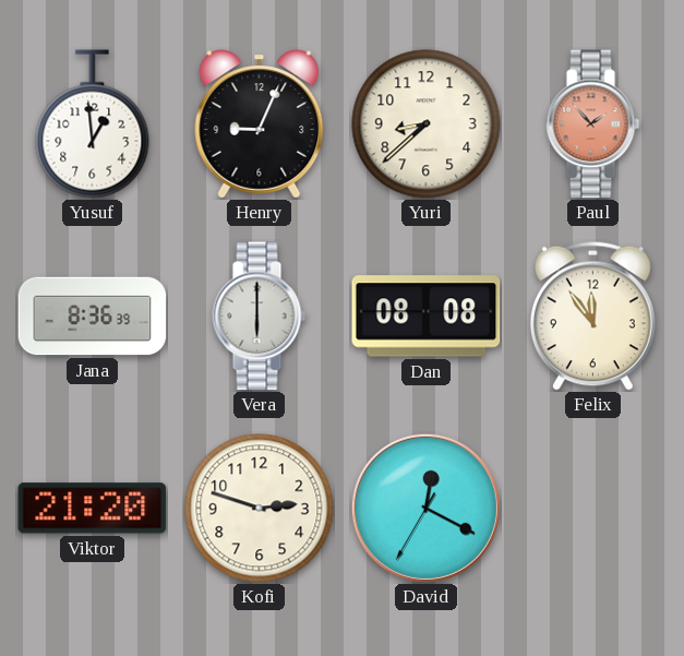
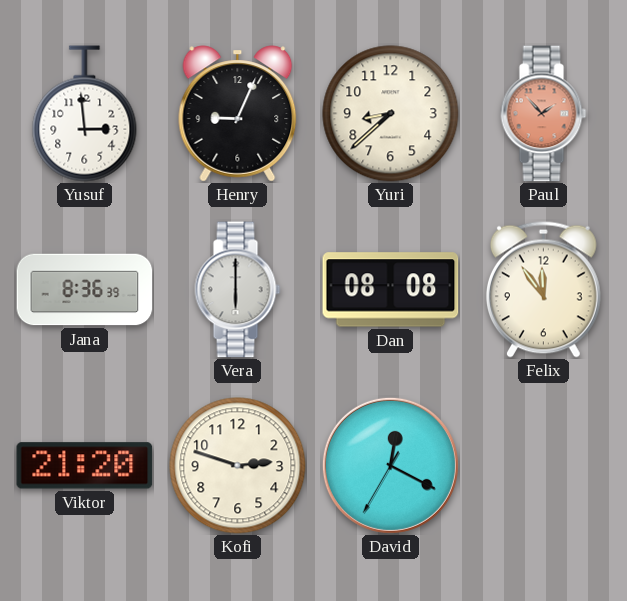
Yusuf: 12:59 -> 2:59
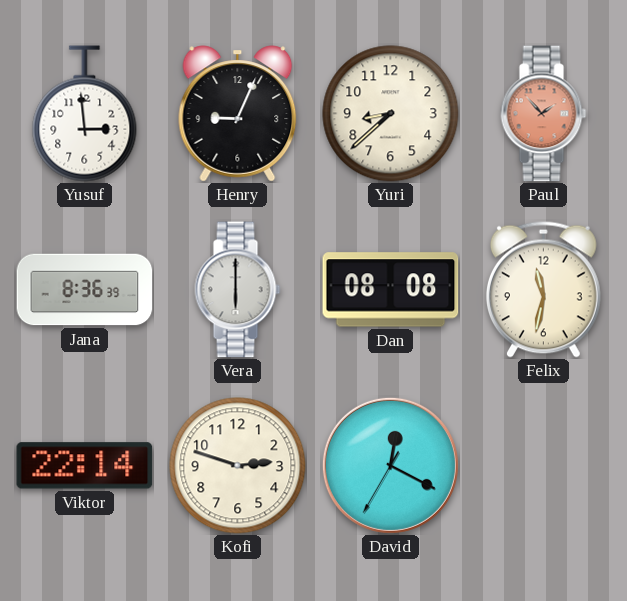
Felix: 11:54 -> 11:32
Viktor: 21:20 -> 22:14
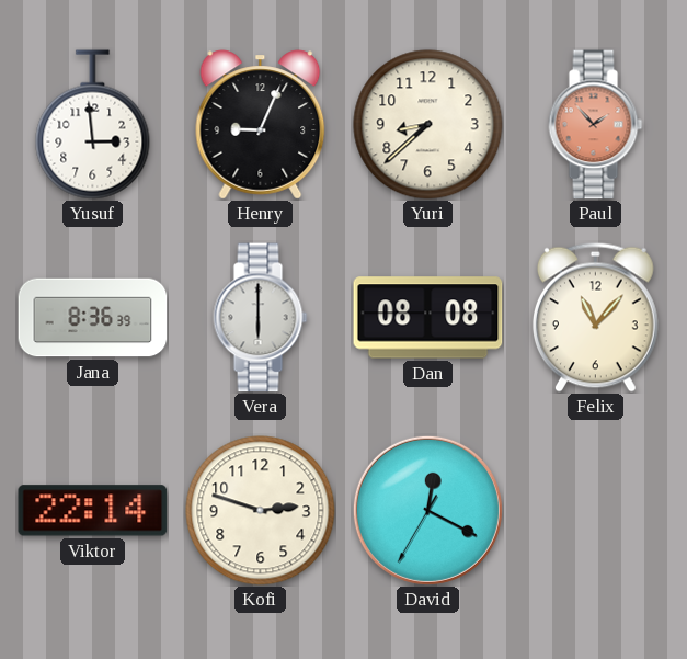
Felix: 11:32 -> 11:07
